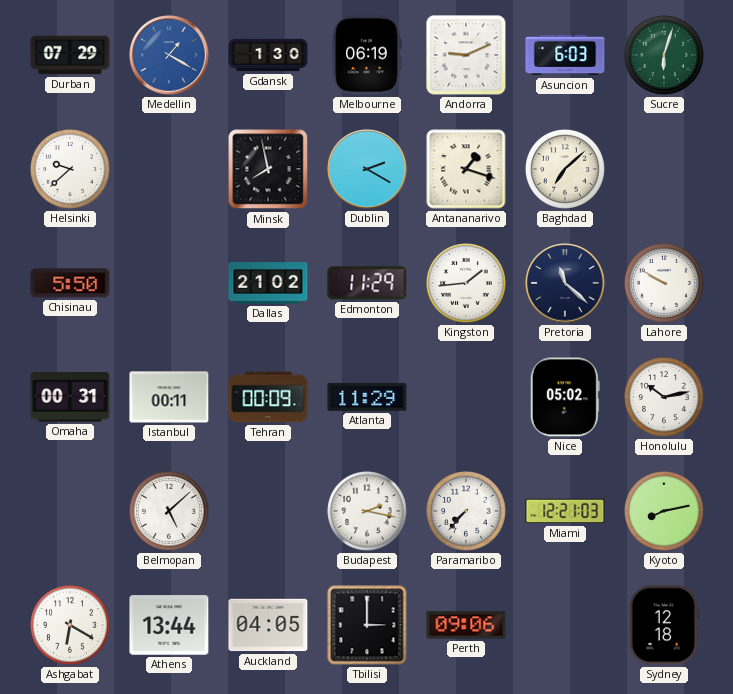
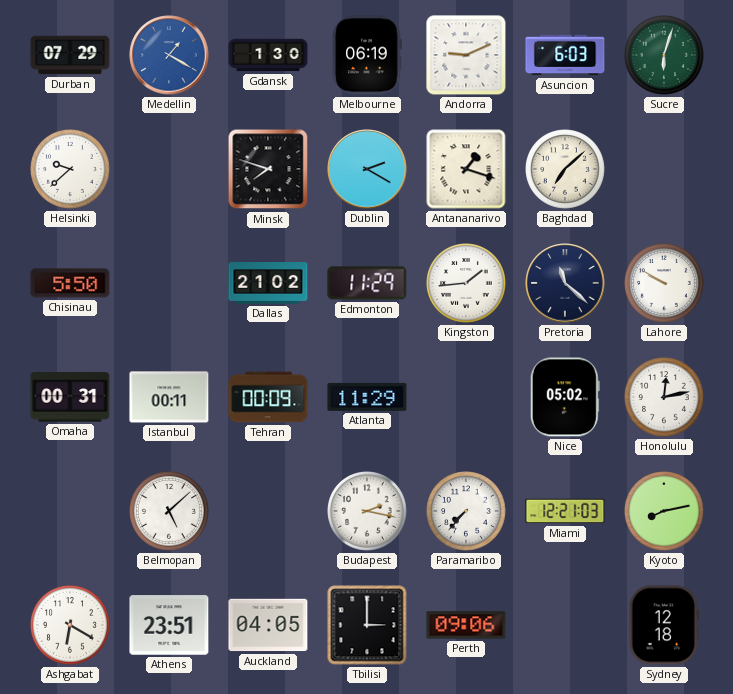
Minsk: 7:58 -> 7:48
Honolulu: 10:13 -> 12:13
Athens: 13:44 -> 23:51
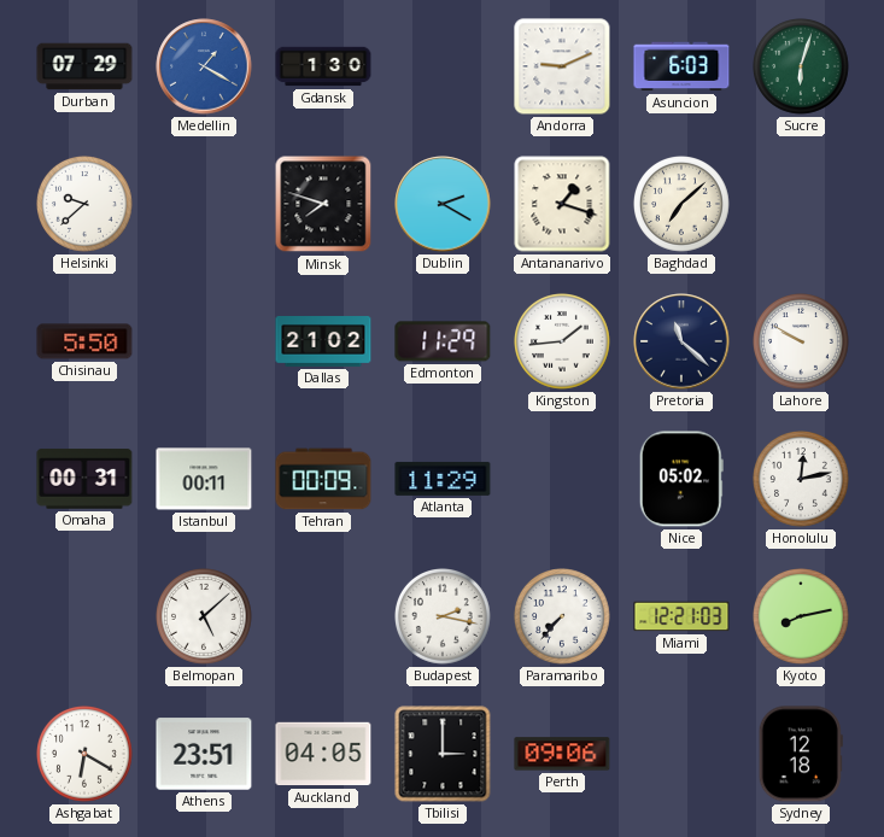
Melbourne: 06:19 -> none
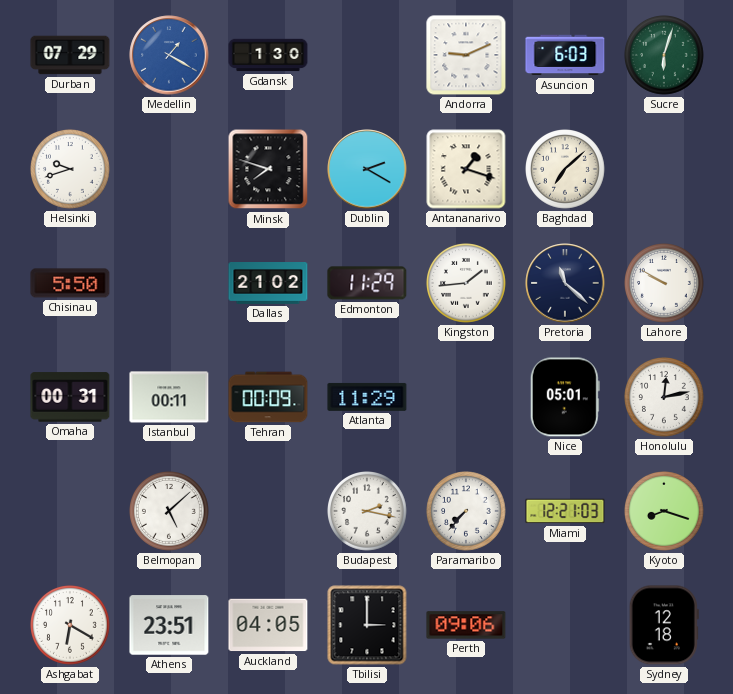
Helsinki: 9:38 -> 9:42
Nice: 05:02 -> 05:01
Kyoto: 8:13 -> 8:18
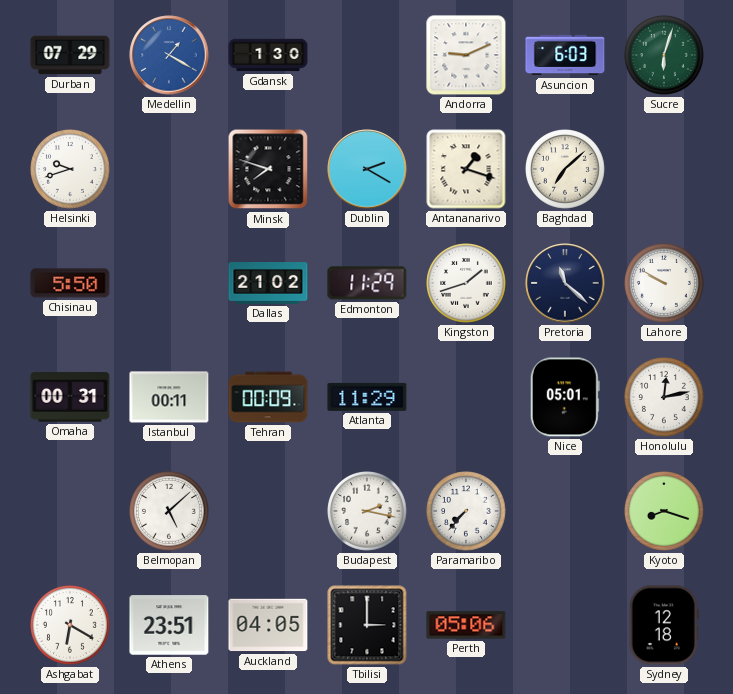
Kingston: 1:44 -> 1:42
Miami: 12:21 -> none
Perth: 09:06 -> 05:06
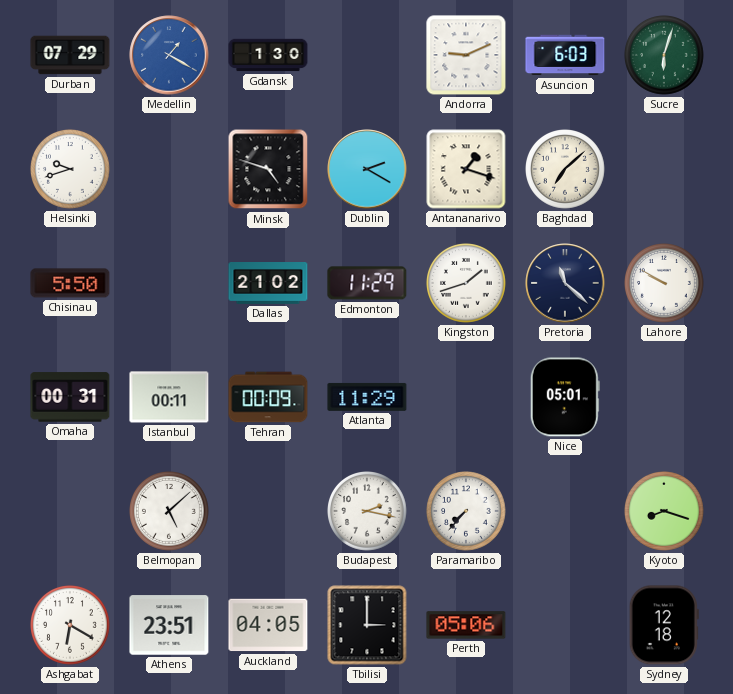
Minsk: 7:48 -> 4:48
Honolulu: 12:13 -> none
